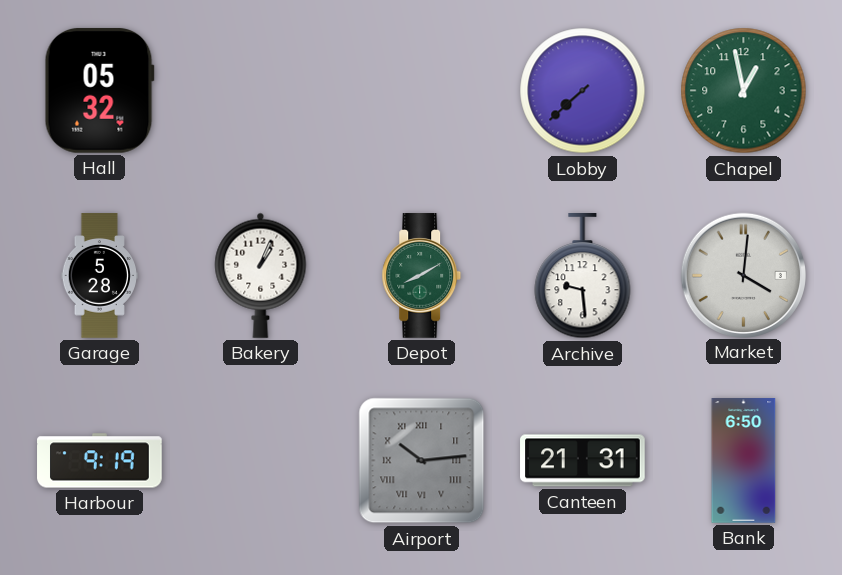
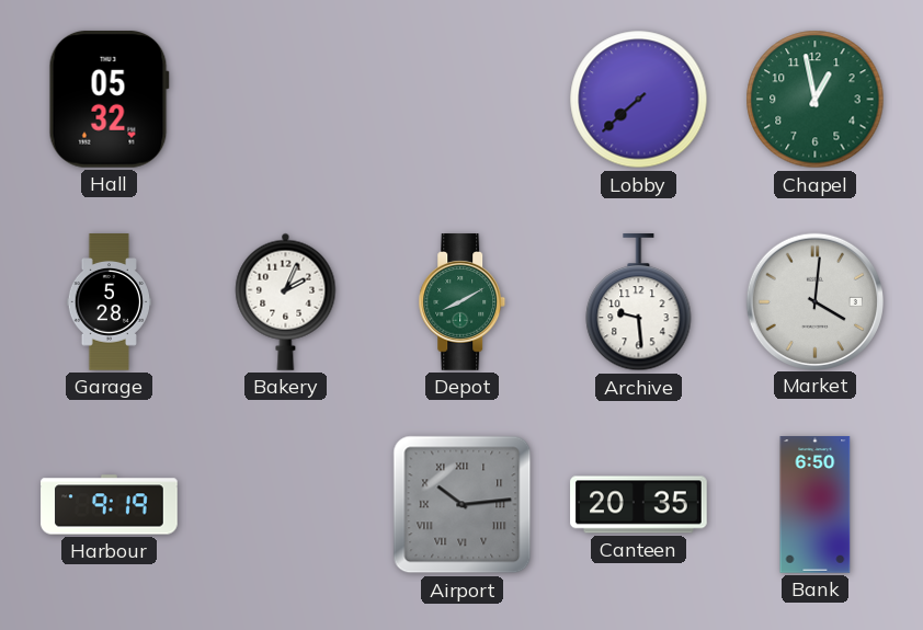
Bakery: 1:04 -> 2:04
Canteen: 21:31 -> 20:35
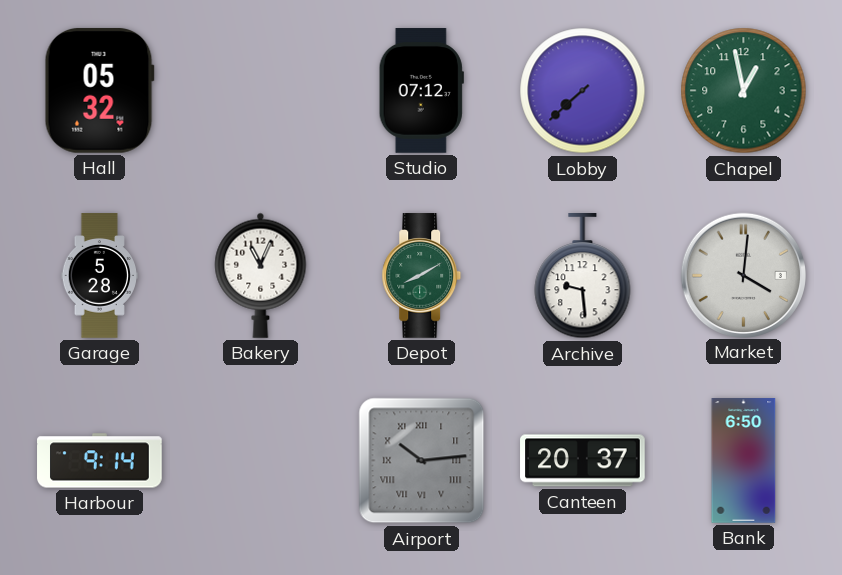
Studio: none -> 07:12
Bakery: 2:04 -> 11:04
Harbour: 9:19 -> 9:14
Canteen: 20:35 -> 20:37
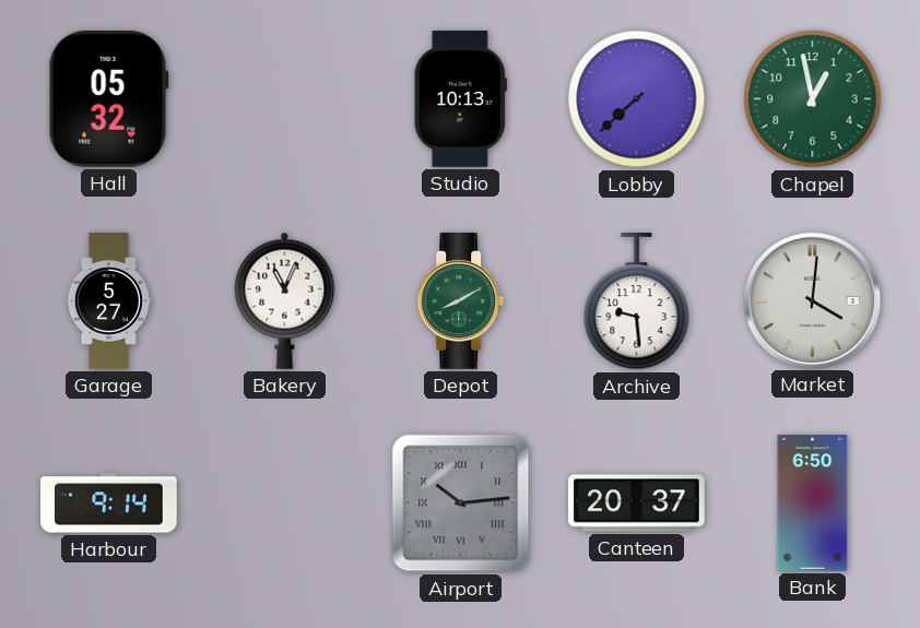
Studio: 07:12 -> 10:13
Garage: 5:28 -> 5:27
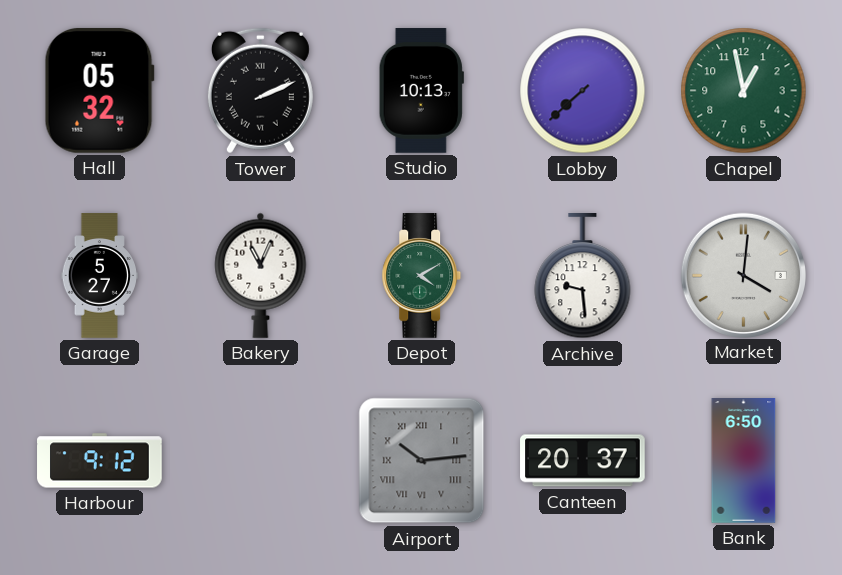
Tower: none -> 2:11
Depot: 8:10 -> 4:10
Harbour: 9:14 -> 9:12
